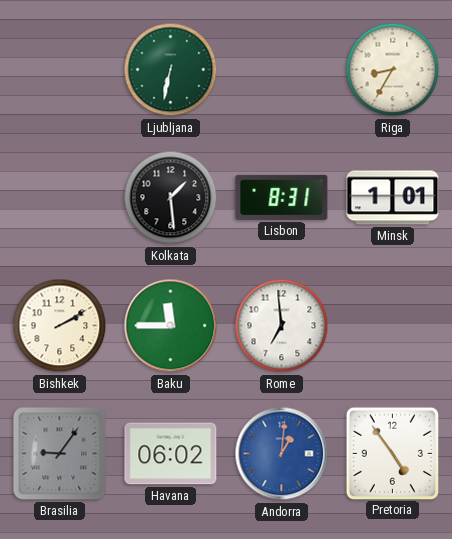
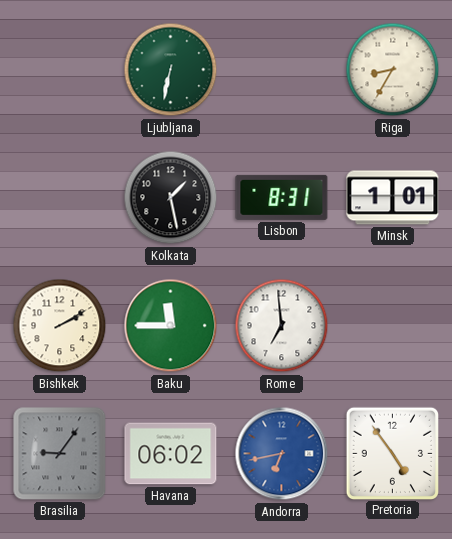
Kolkata: 1:29 -> 1:28
Andorra: 1:01 -> 6:43
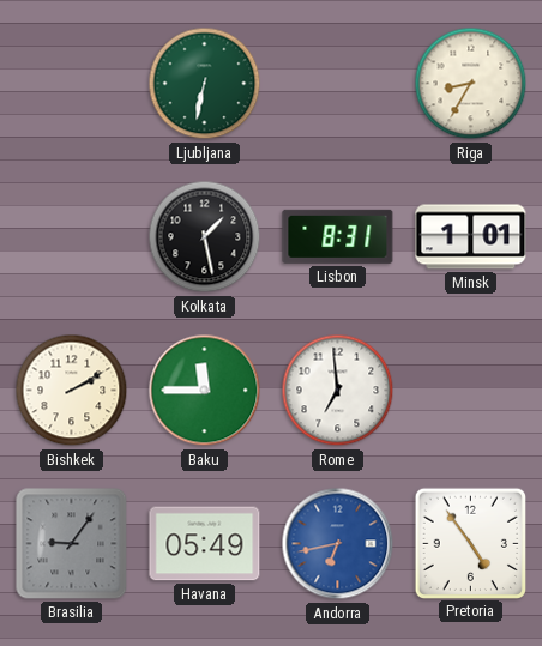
Havana: 06:02 -> 05:49
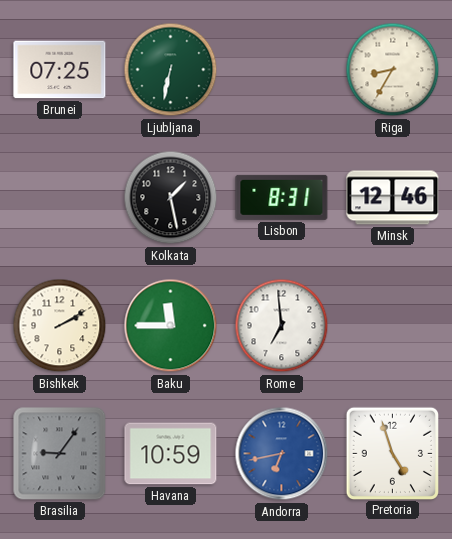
Brunei: none -> 07:25
Minsk: 1:01 -> 12:46
Havana: 05:49 -> 10:59
Pretoria: 4:54 -> 4:57
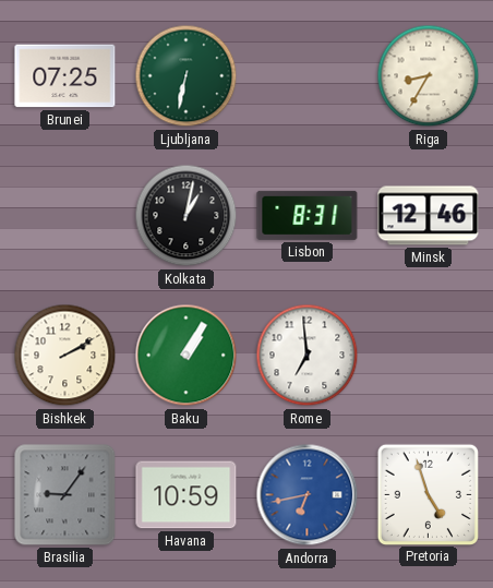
Kolkata: 1:28 -> 1:02
Baku: 11:45 -> 1:05
